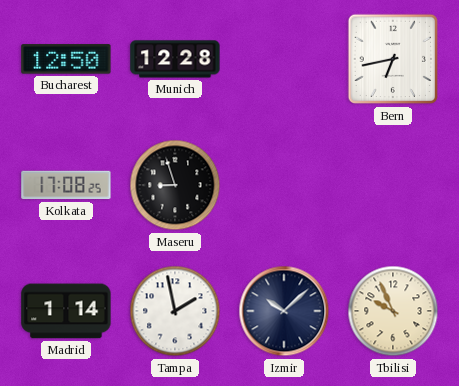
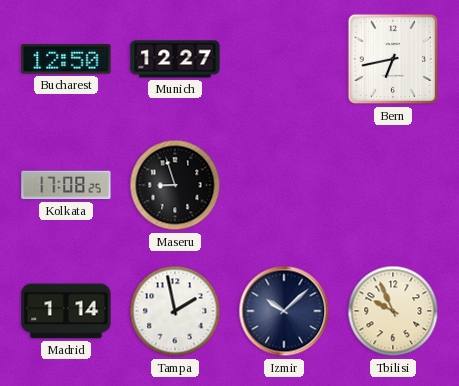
Munich: 12:28 -> 12:27
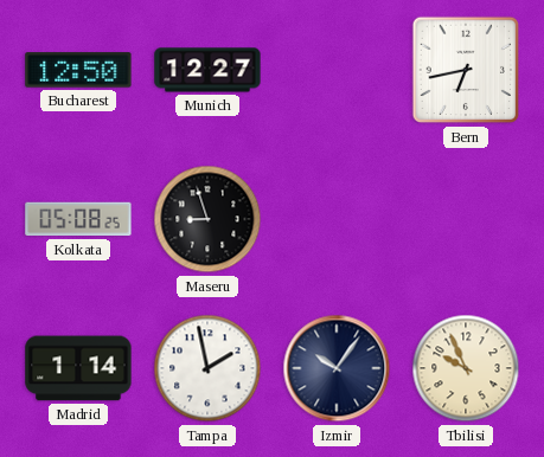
Kolkata: 17:08 -> 05:08
Izmir: 10:08 -> 10:06
